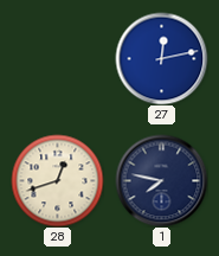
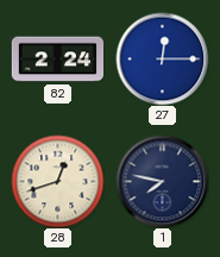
82: none -> 2:24
27: 12:13 -> 12:15
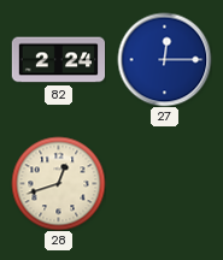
1: 7:47 -> none
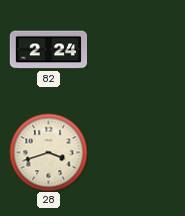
27: 12:15 -> none
28: 12:42 -> 3:42
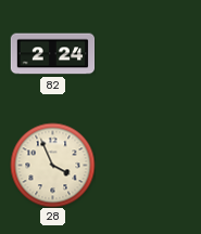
28: 3:42 -> 3:56
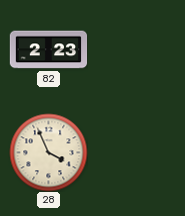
82: 2:24 -> 2:23
